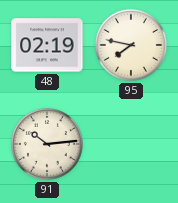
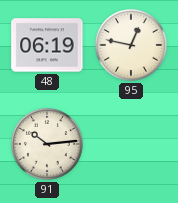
48: 02:19 -> 06:19
95: 7:47 -> 12:47
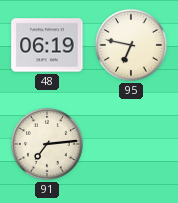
95: 12:47 -> 6:47
91: 10:14 -> 7:14
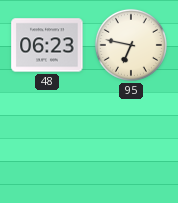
48: 06:19 -> 06:23
91: 7:14 -> none
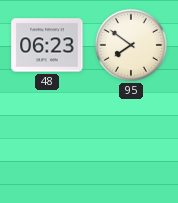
95: 6:47 -> 7:51
